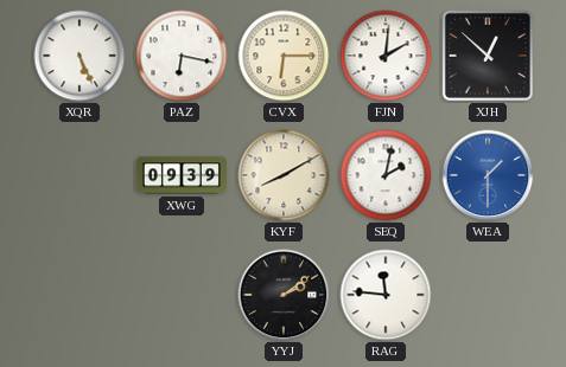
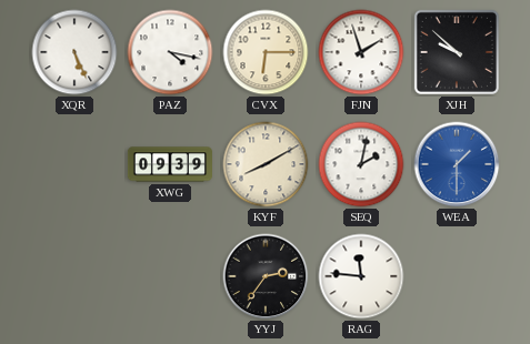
PAZ: 6:17 -> 4:17
FJN: 2:01 -> 1:57
XJH: 12:52 -> 9:52
YYJ: 2:09 -> 2:36
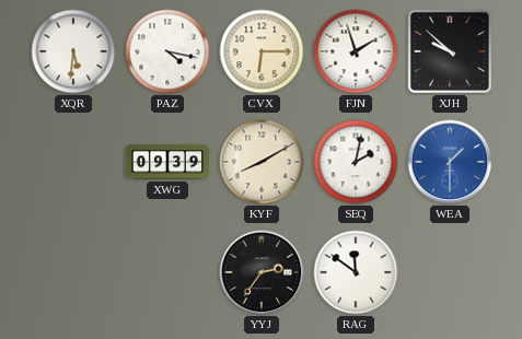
XQR: 5:26 -> 5:31
RAG: 11:46 -> 11:51
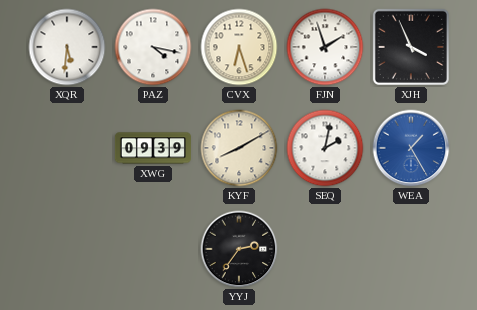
CVX: 6:15 -> 6:27
XJH: 9:52 -> 3:56
WEA: 1:30 -> 1:25
RAG: 11:51 -> none
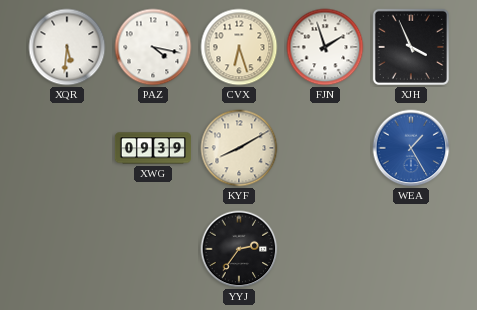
SEQ: 2:02 -> none
